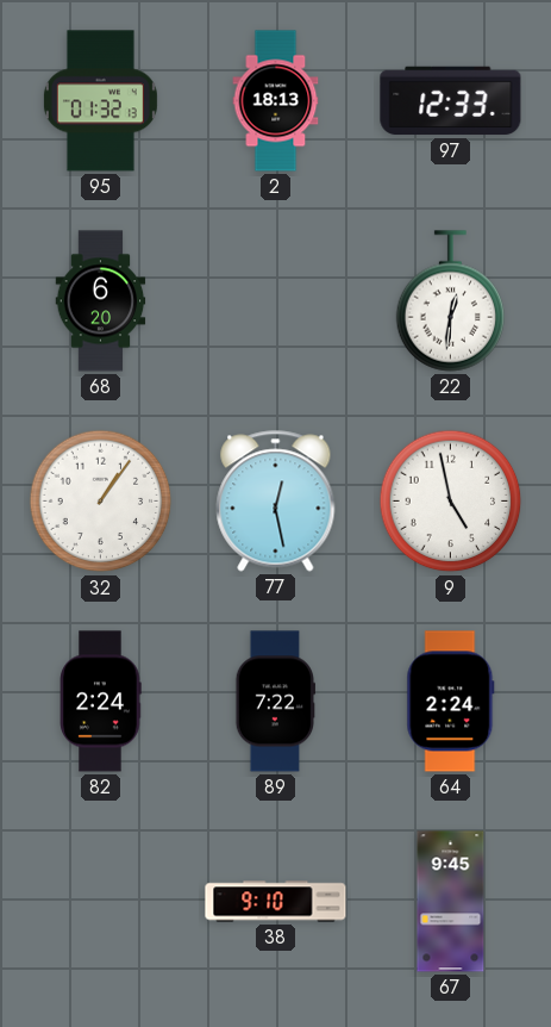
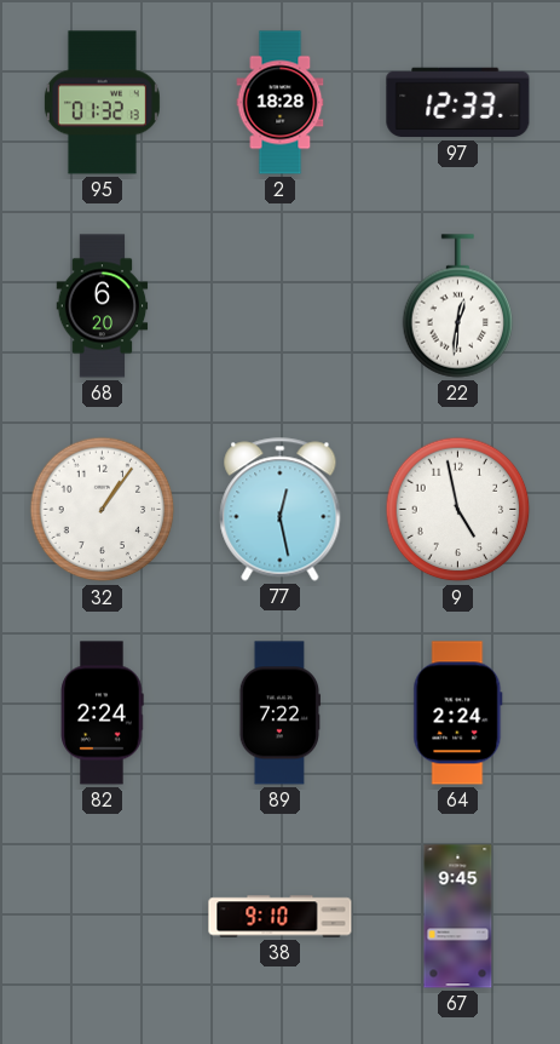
2: 18:13 -> 18:28
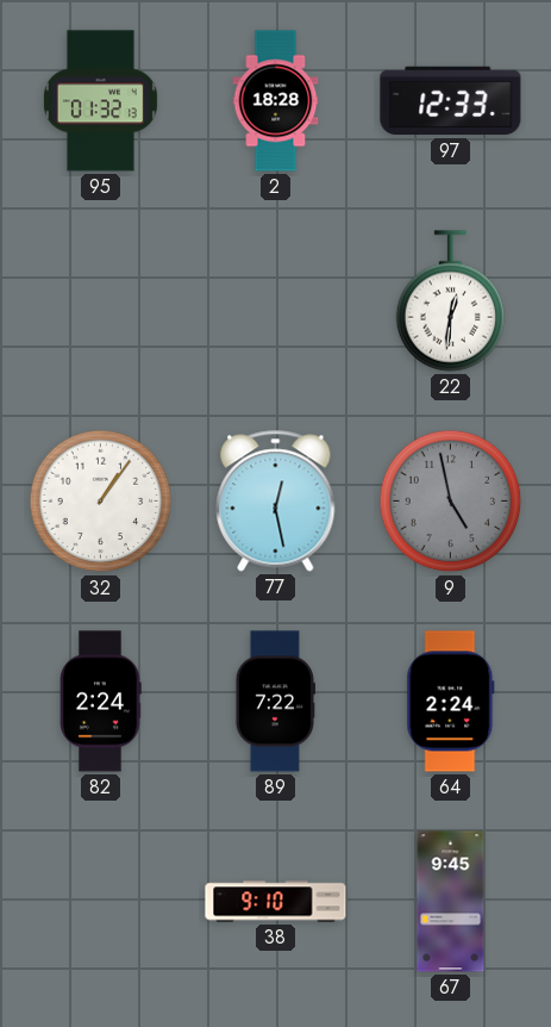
68: 6:20 -> none
9 dial: white -> grey
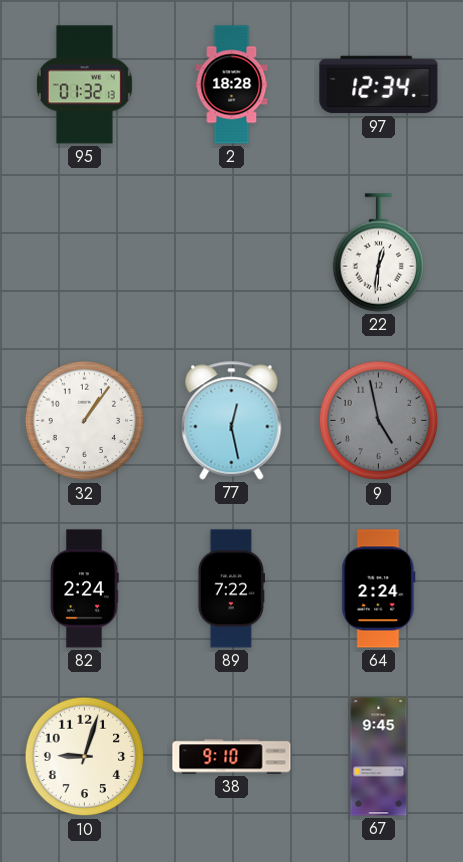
97: 12:33 -> 12:34
10: none -> 9:03
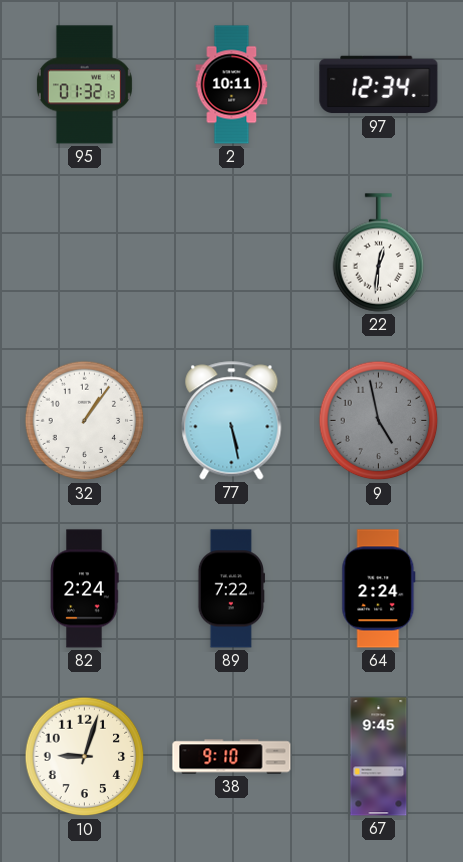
2: 18:28 -> 10:11
77: 12:28 -> 5:28
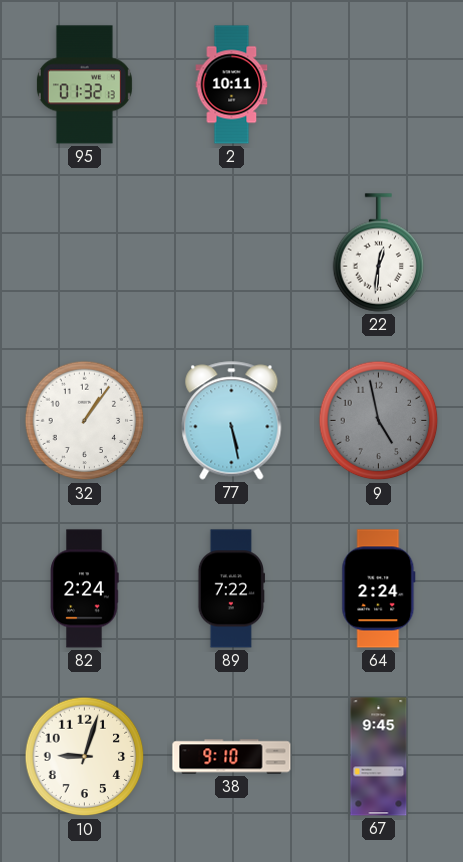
97: 12:34 -> none
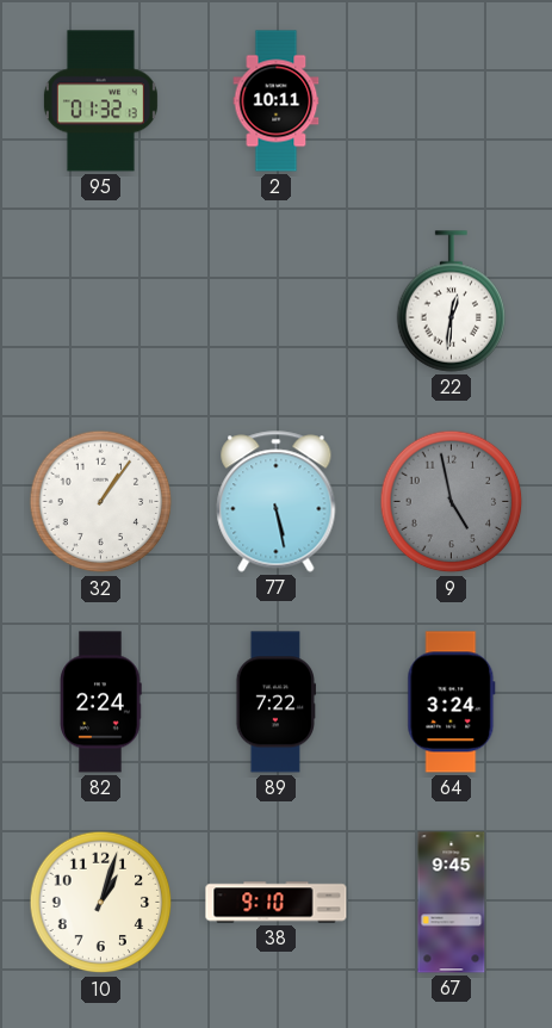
64: 2:24 -> 3:24
10: 9:03 -> 1:03
